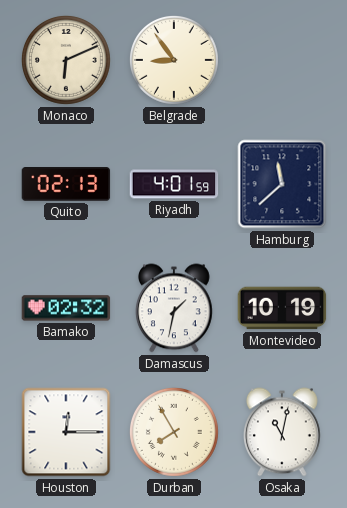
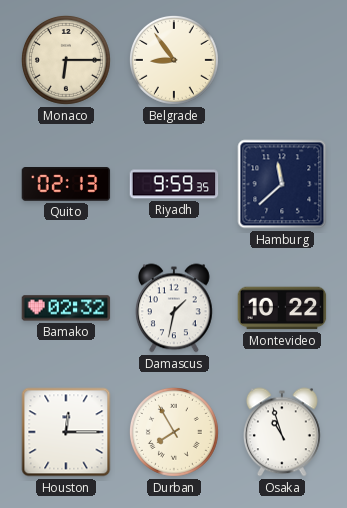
Monaco: 6:11 -> 6:15
Riyadh: 4:01 -> 9:59
Montevideo: 10:19 -> 10:22
Osaka: 11:02 -> 10:57
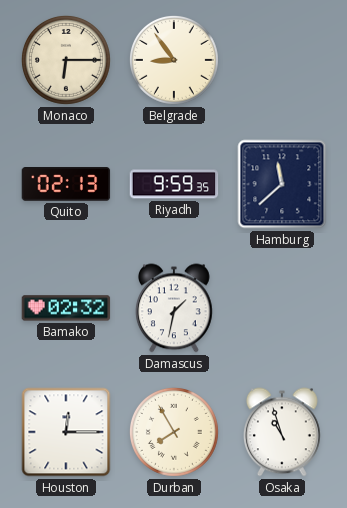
Montevideo: 10:22 -> none
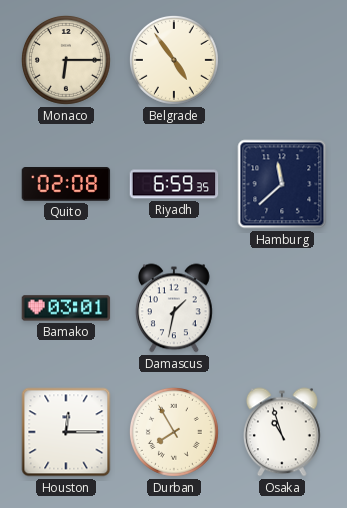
Belgrade: 8:54 -> 4:54
Quito: 02:13 -> 02:08
Riyadh: 9:59 -> 6:59
Bamako: 02:32 -> 03:01
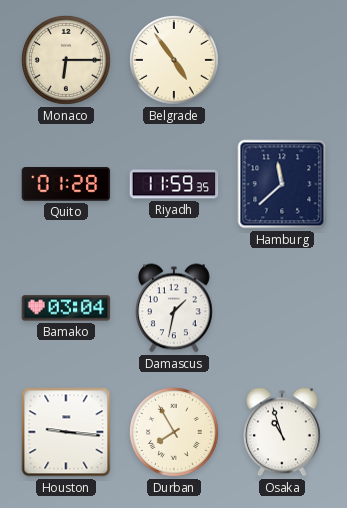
Quito: 02:08 -> 01:28
Riyadh: 6:59 -> 11:59
Bamako: 03:01 -> 03:04
Houston: 12:15 -> 9:16
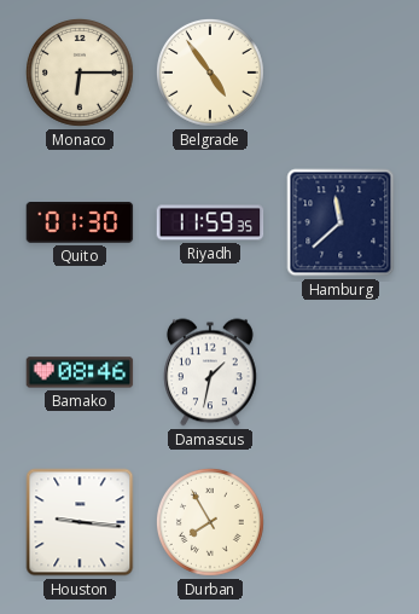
Quito: 01:28 -> 01:30
Bamako: 03:04 -> 08:46
Osaka: 10:57 -> none
